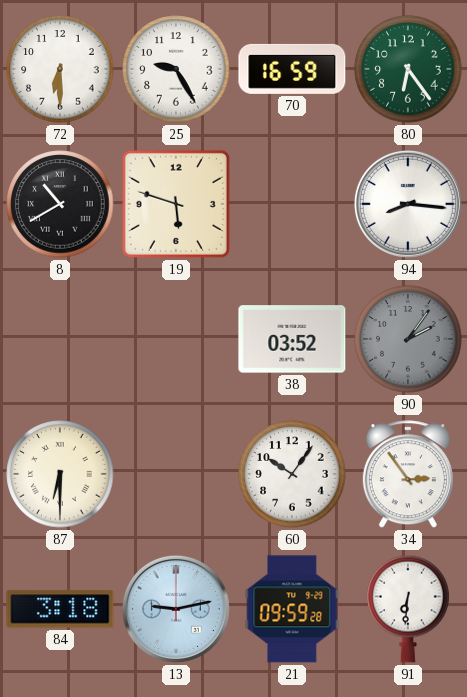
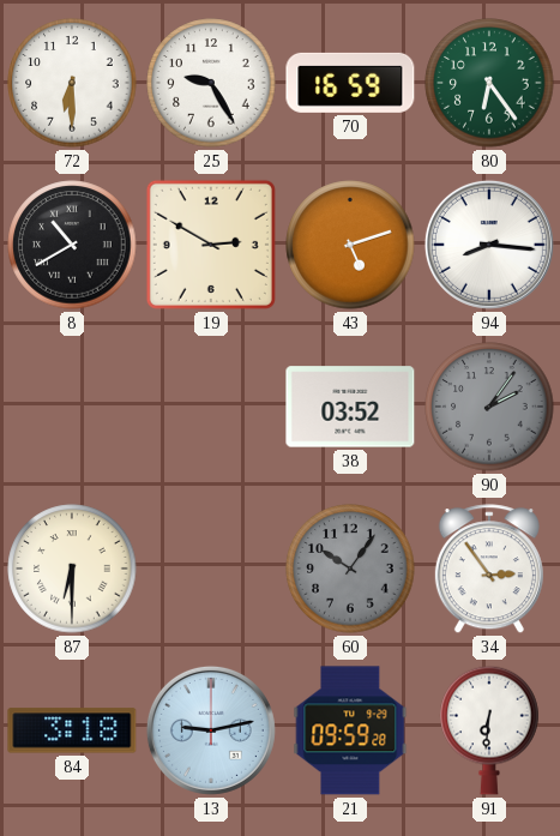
19: 5:48 -> 2:50
43: none -> 5:12
60 dial: white -> grey
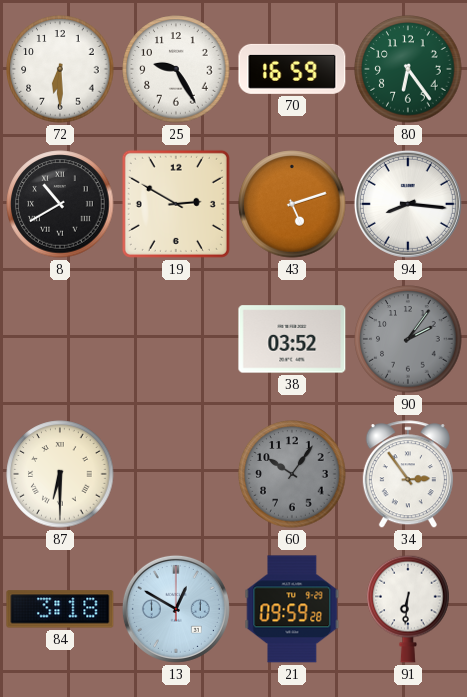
13: 9:13 -> 12:50
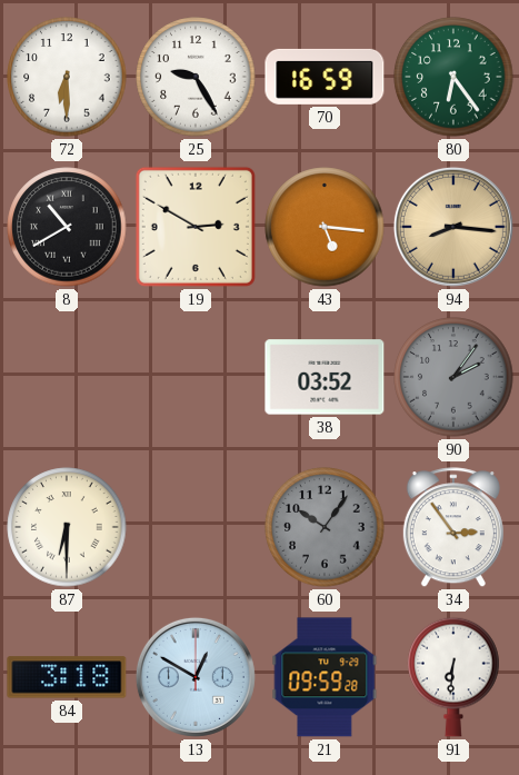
43: 5:12 -> 5:16
94 dial: white -> champagne
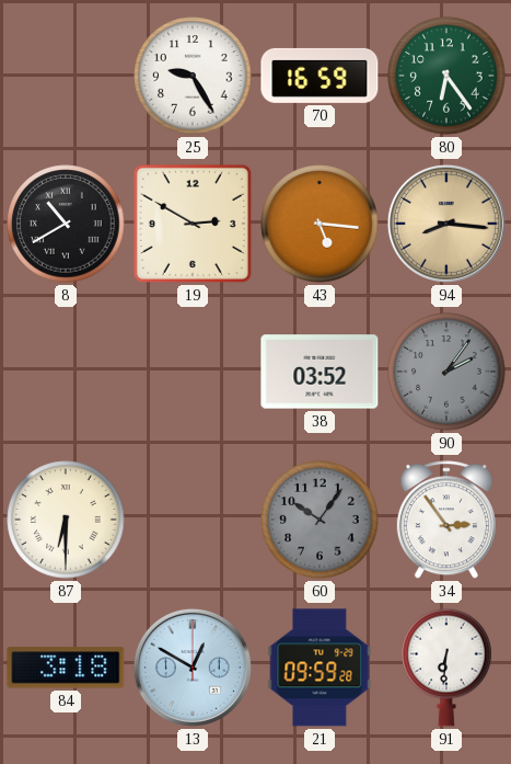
72: 6:30 -> none
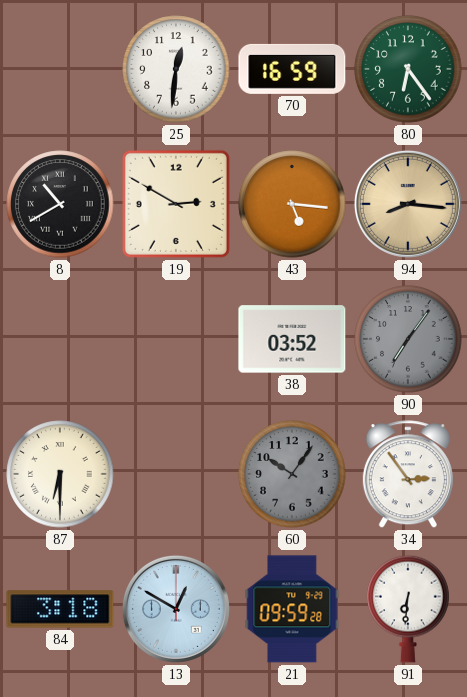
25: 9:25 -> 12:31
90: 2:06 -> 7:06
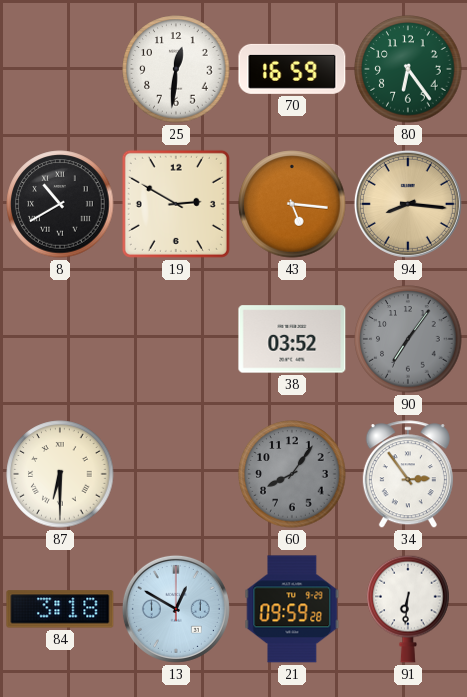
60: 10:06 -> 8:06
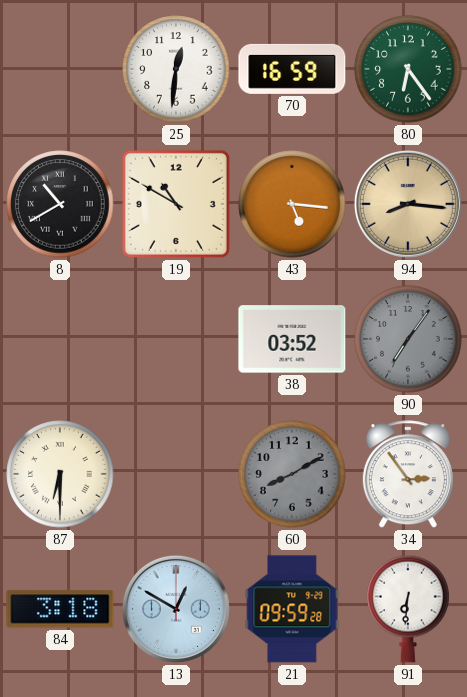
19: 2:50 -> 10:50
60: 8:06 -> 8:10
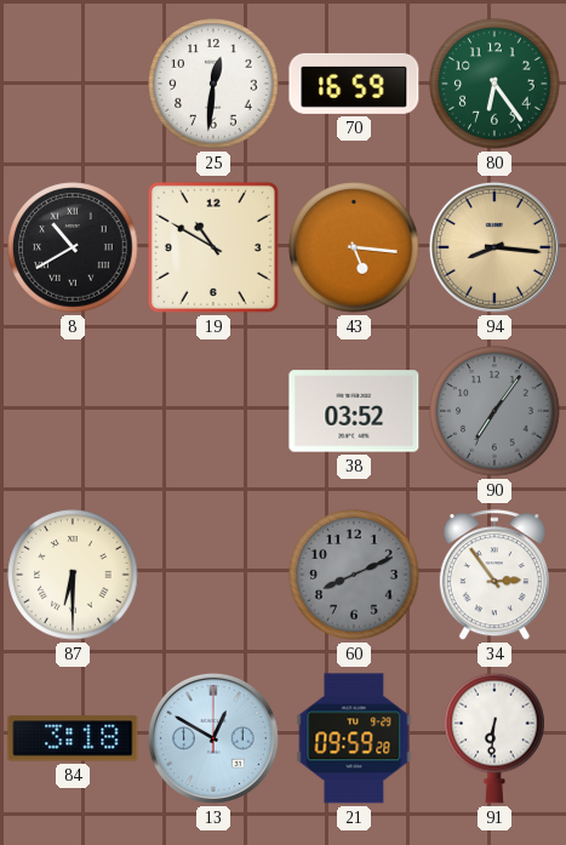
60: 8:10 -> 8:11
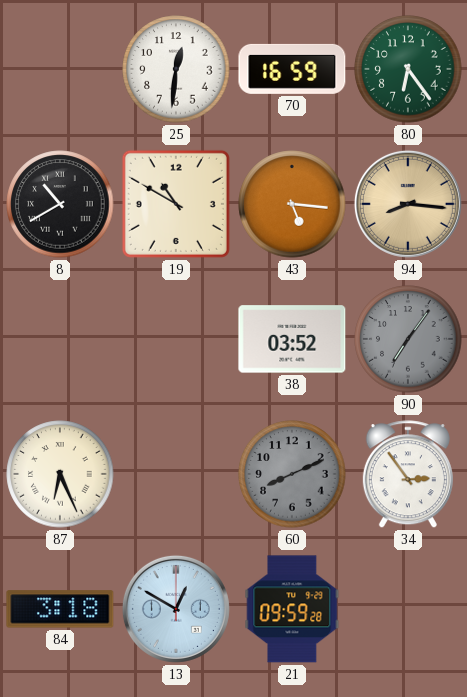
87: 6:30 -> 6:26
91: 6:31 -> none
